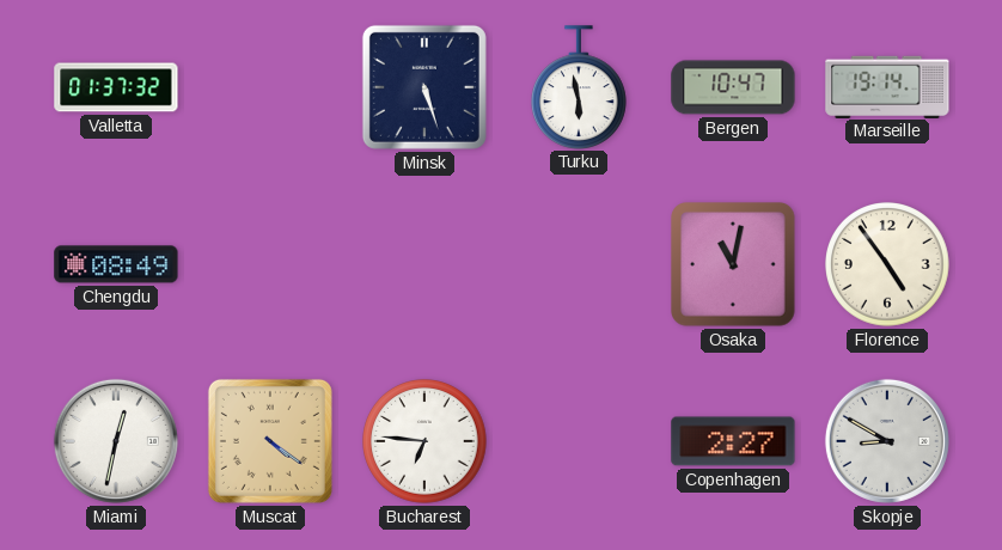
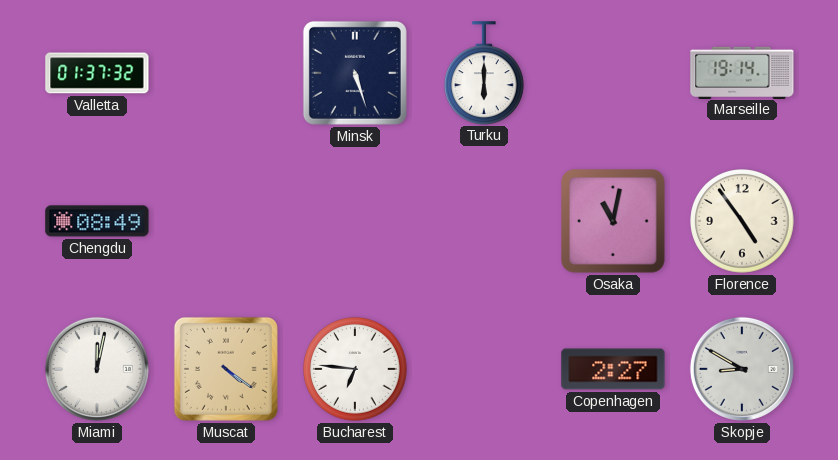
Turku: 5:58 -> 6:00
Bergen: 10:47 -> none
Miami: 12:32 -> 12:02
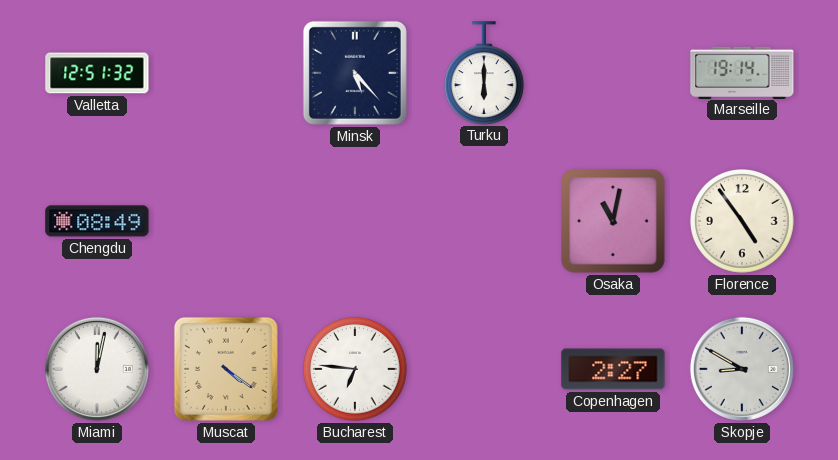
Valletta: 01:37 -> 12:51
Minsk: 5:27 -> 5:23
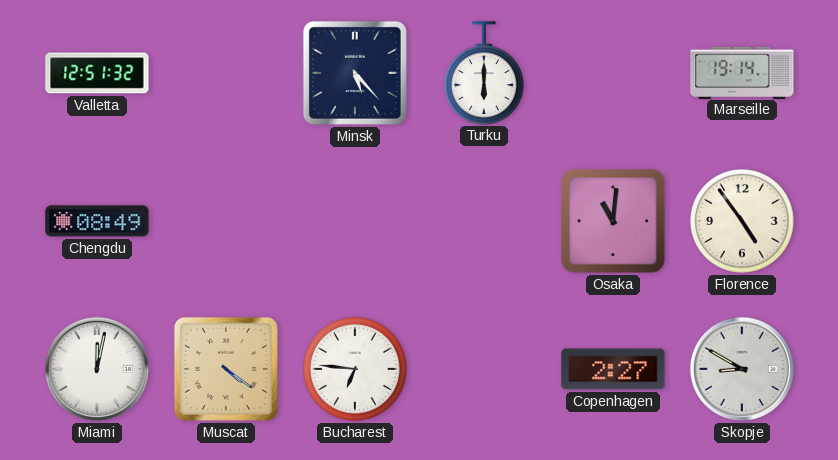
Osaka: 11:02 -> 11:01
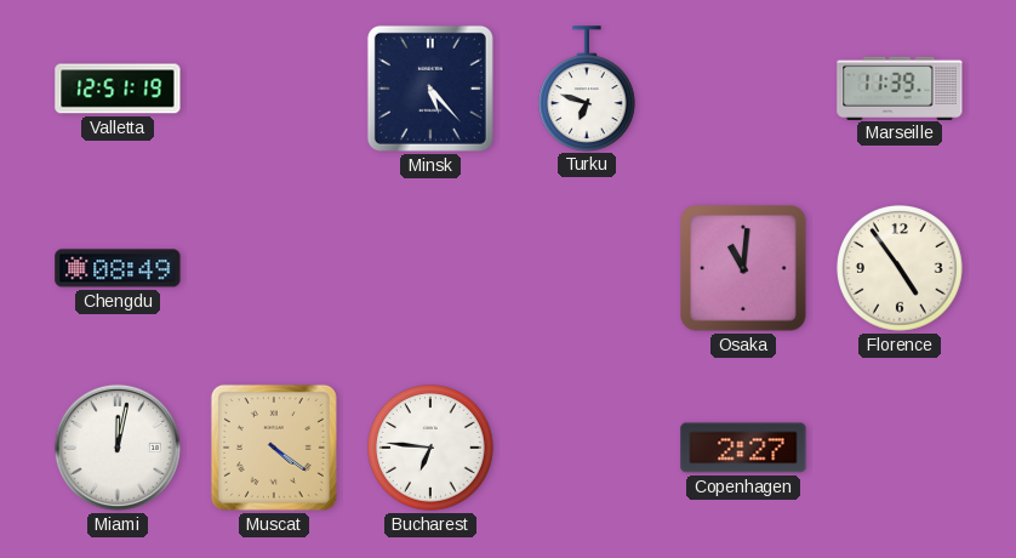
Valletta: 12:51:32 -> 12:51:19
Turku: 6:00 -> 6:48
Marseille: 19:14 -> 11:39
Skopje: 8:50 -> none
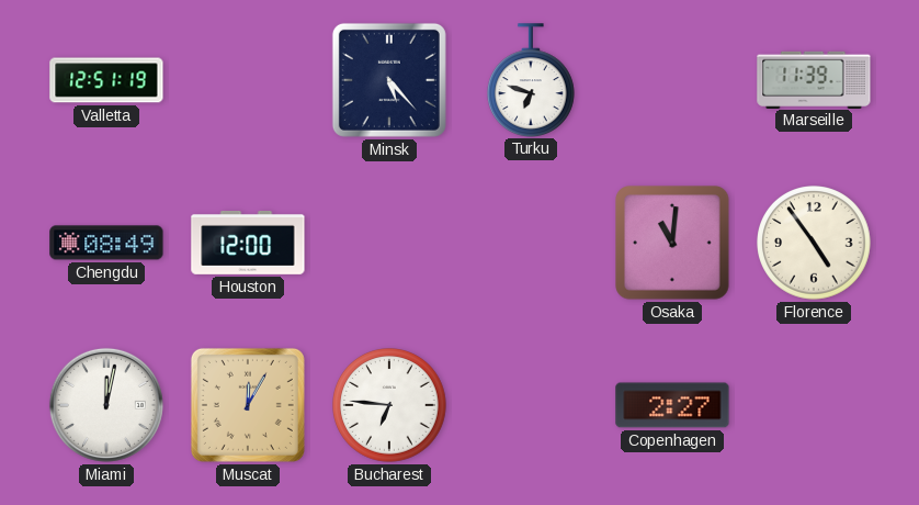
Houston: none -> 12:00
Muscat: 4:21 -> 12:05
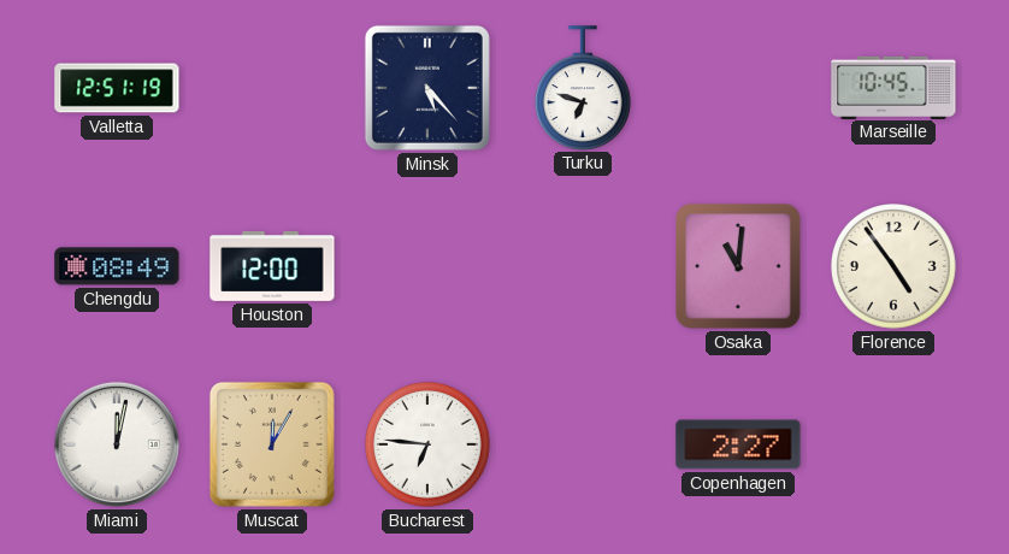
Marseille: 11:39 -> 10:45
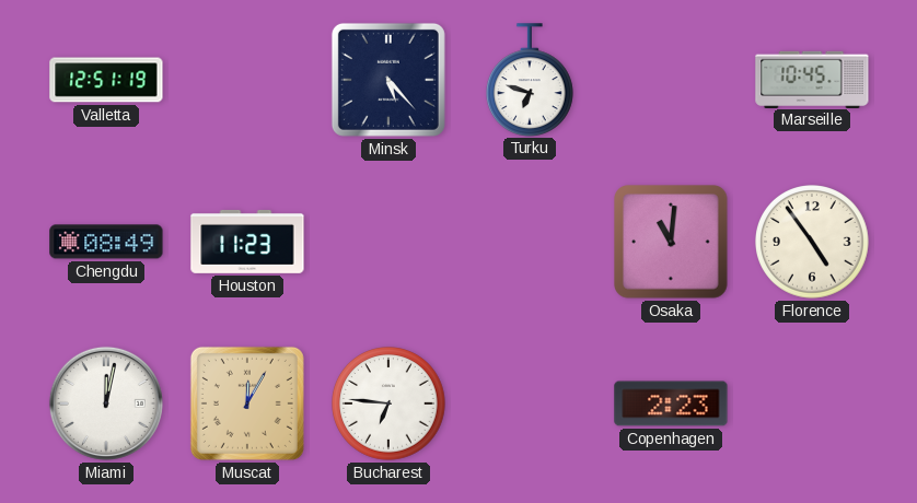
Houston: 12:00 -> 11:23
Copenhagen: 2:27 -> 2:23
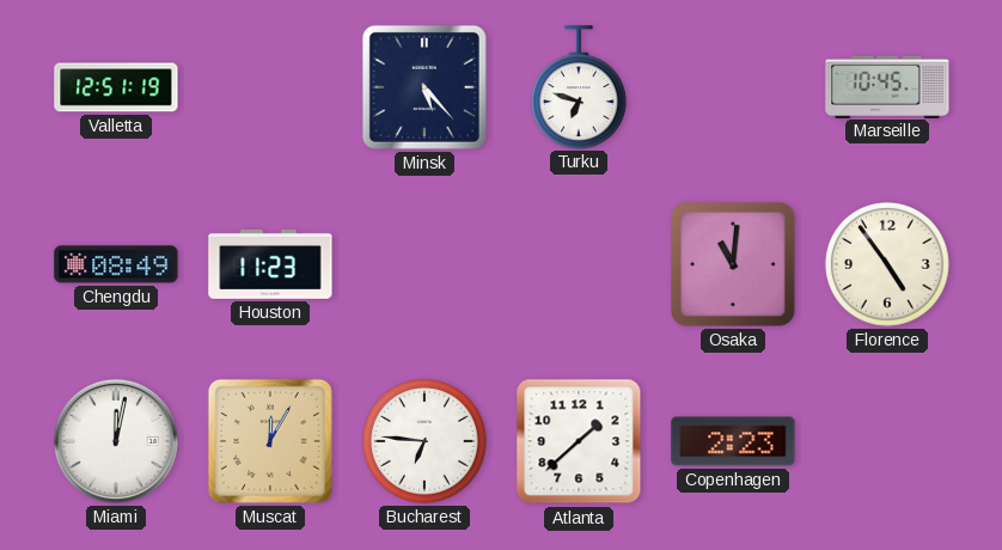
Atlanta: none -> 1:38
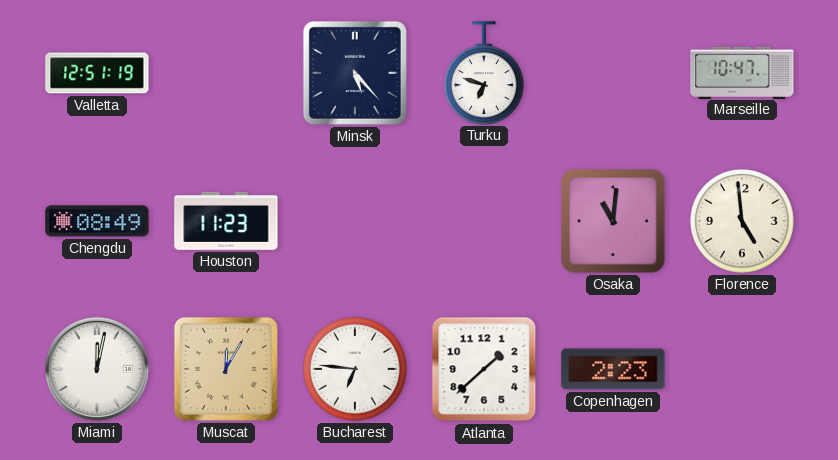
Marseille: 10:45 -> 10:47
Florence: 4:54 -> 4:59
